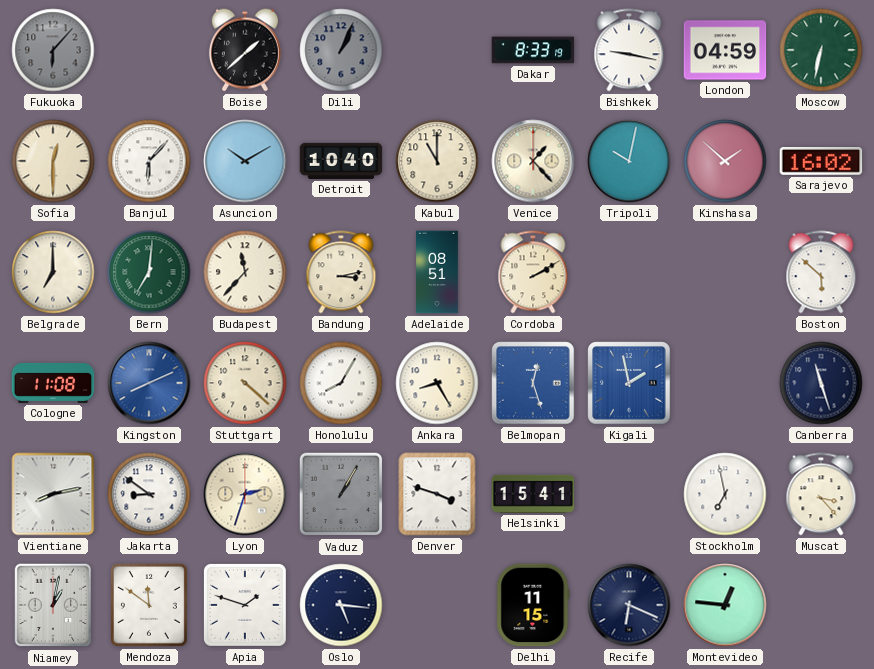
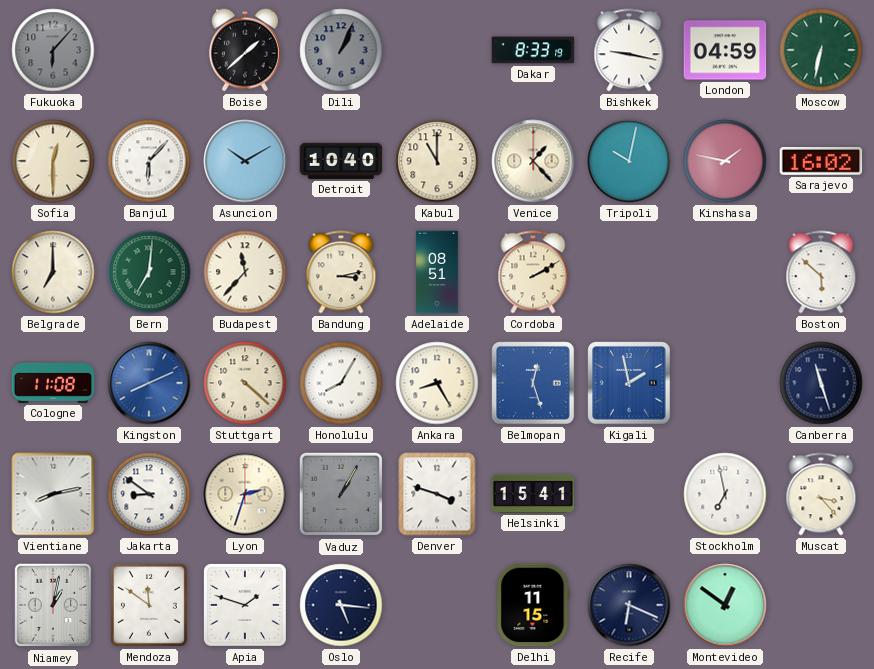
Kinshasa: 1:52 -> 1:47
Montevideo: 12:46 -> 12:51
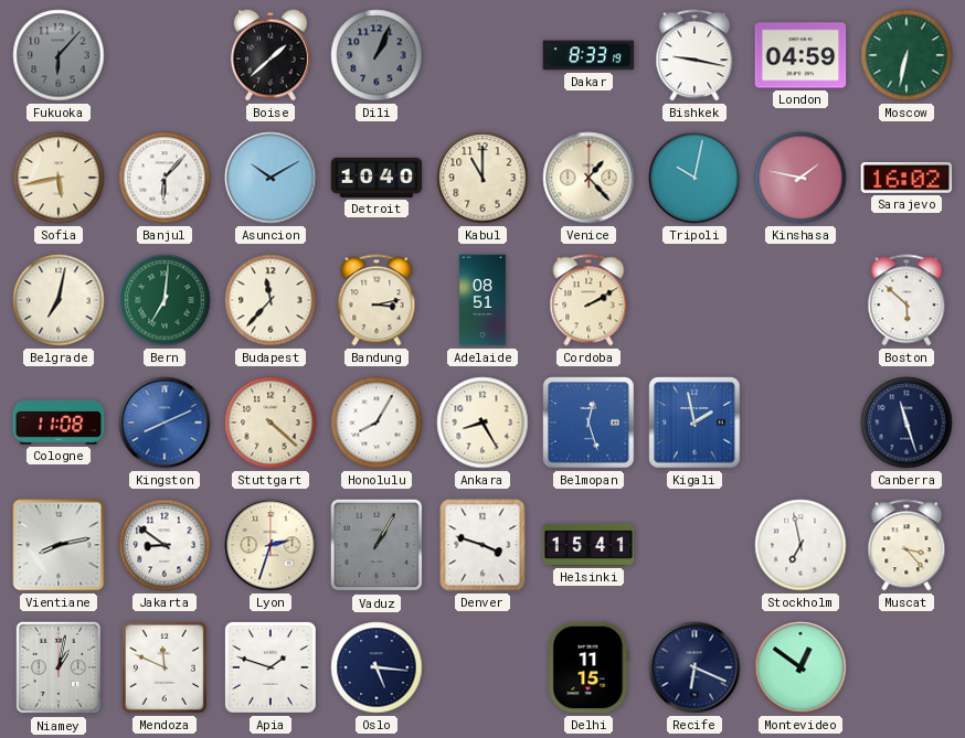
Sofia: 12:30 -> 5:43
Belgrade: 7:00 -> 7:02
Mendoza: 11:51 -> 11:49
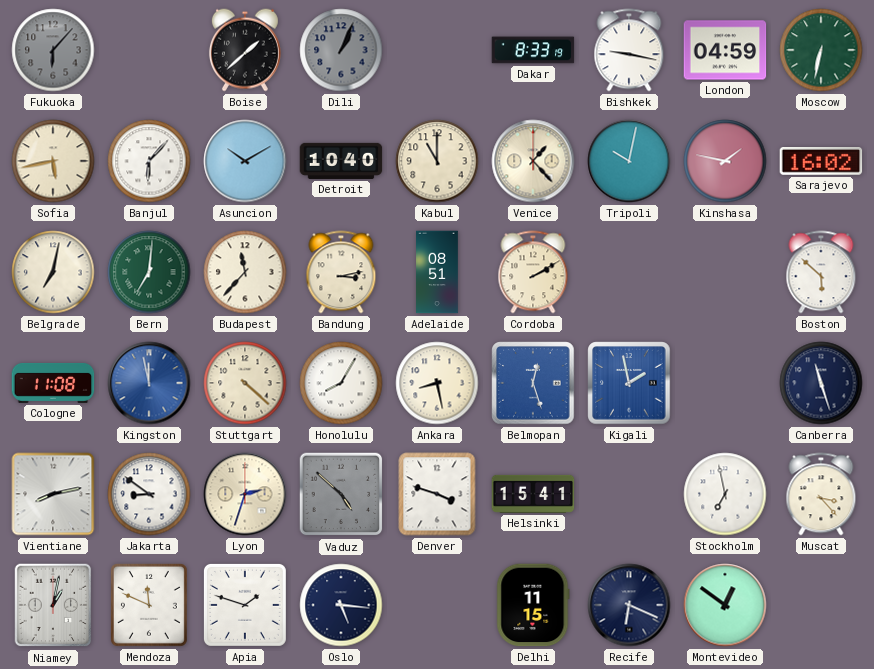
Kingston: 8:11 -> 11:58
Ankara: 8:25 -> 8:28
Vaduz: 1:05 -> 4:52
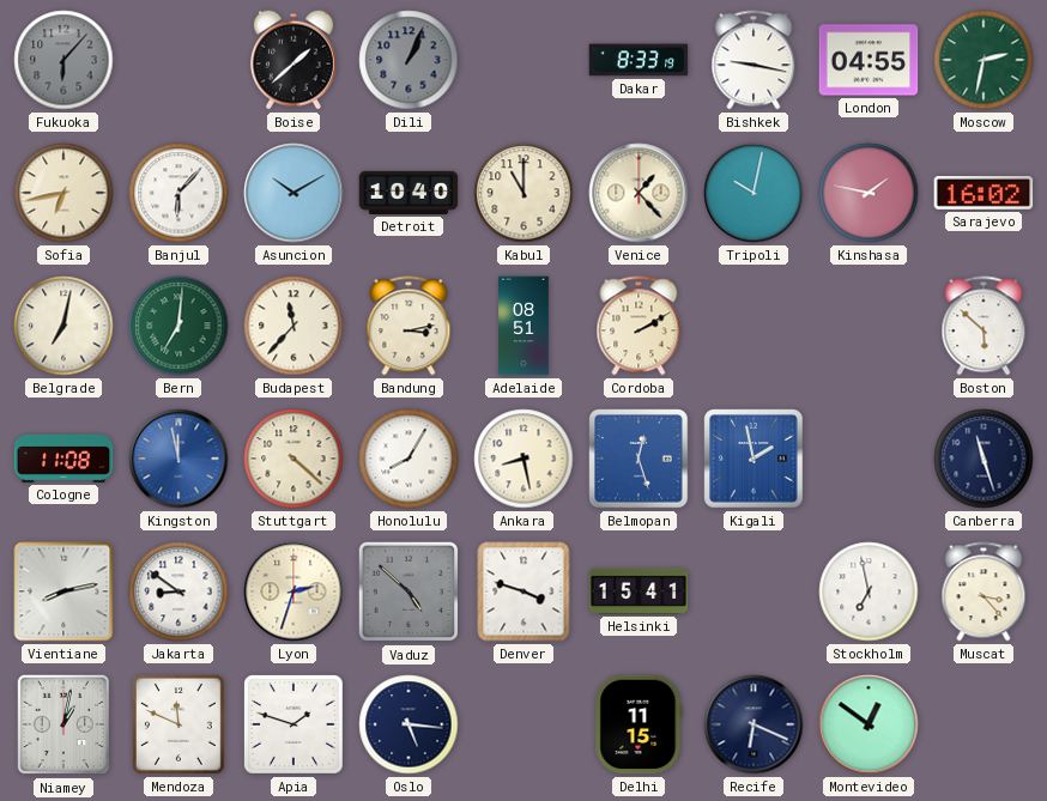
London: 04:59 -> 04:55
Moscow: 6:32 -> 2:32
Sofia: 5:43 -> 6:43
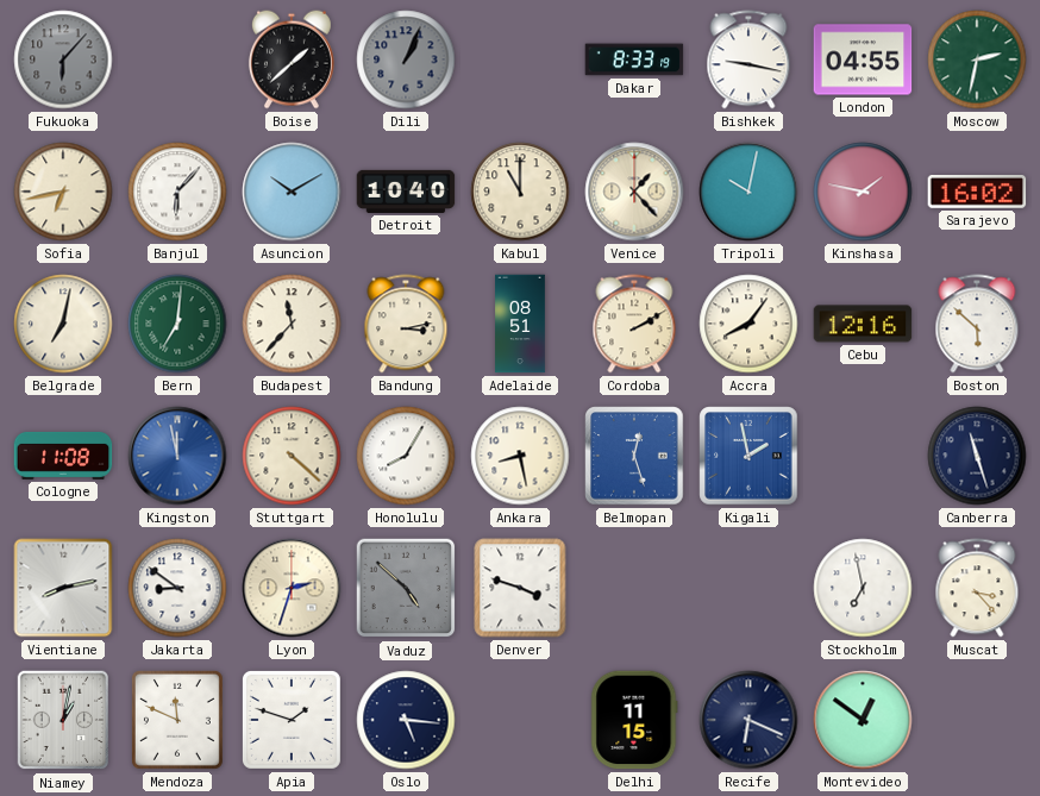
Accra: none -> 8:06
Cebu: none -> 12:16
Helsinki: 15:41 -> none
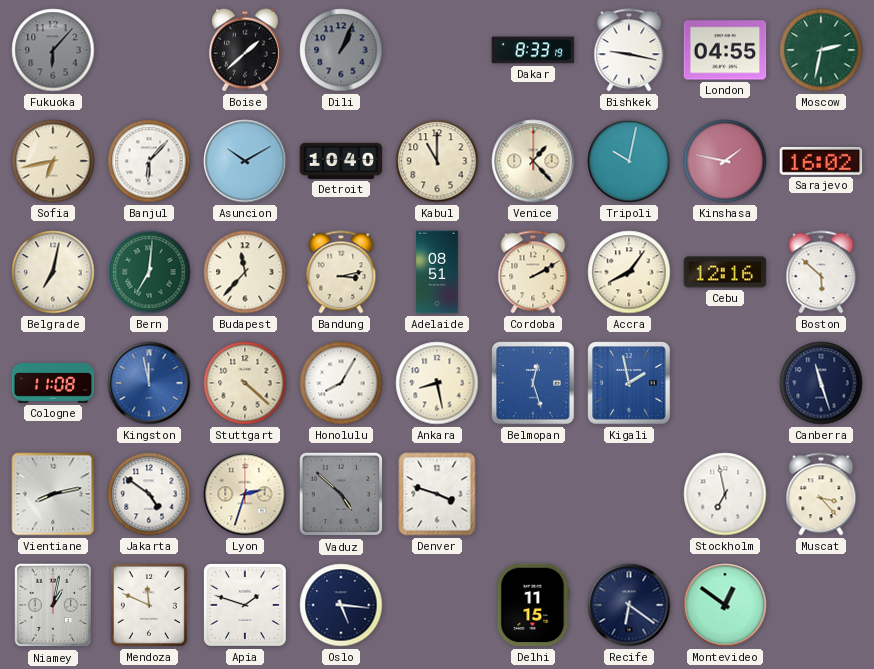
Jakarta: 8:51 -> 4:51
Recife: 6:19 -> 6:21
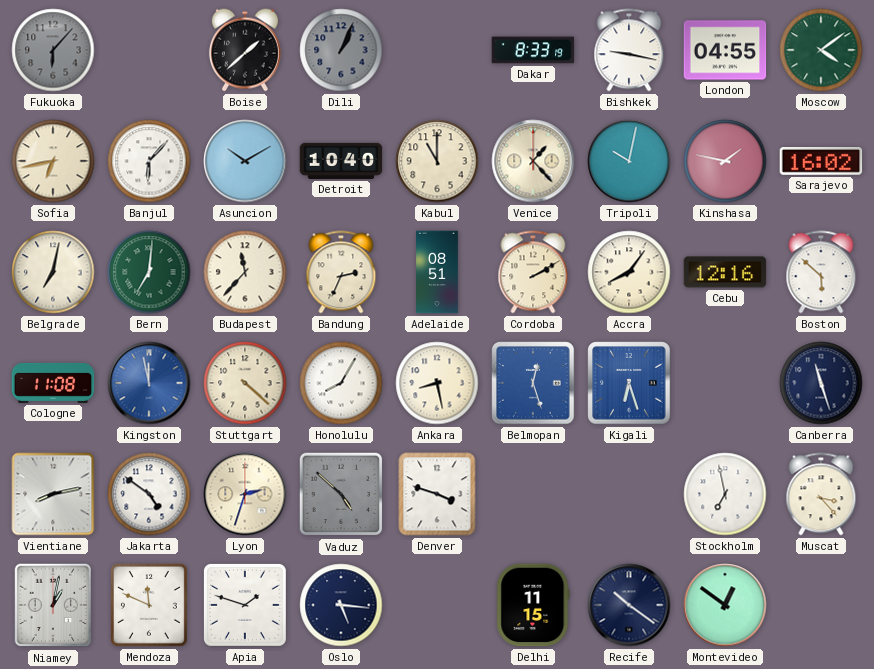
Moscow: 2:32 -> 4:09
Bandung: 3:13 -> 2:34
Kigali: 1:58 -> 6:27
Recife: 6:21 -> 10:21
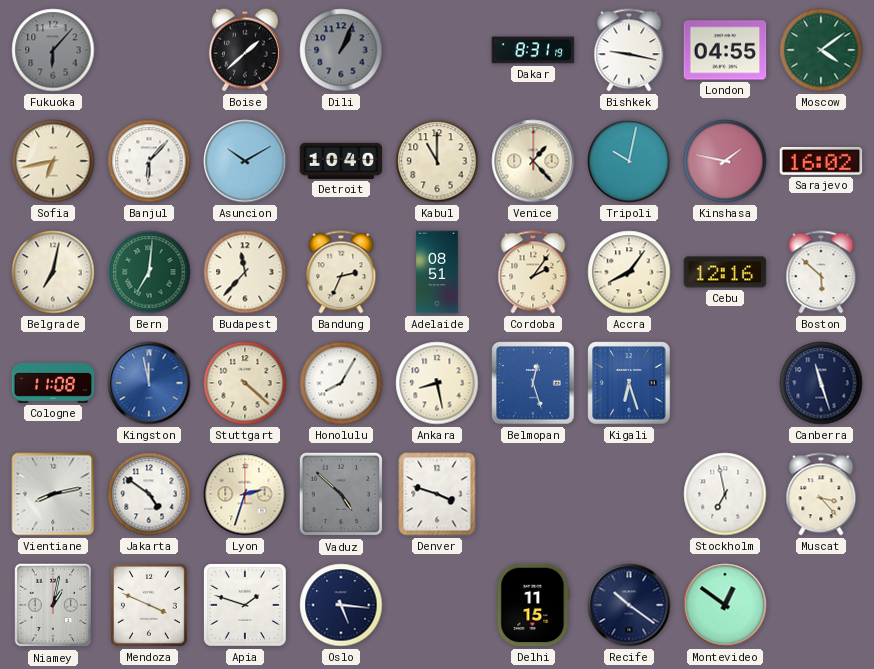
Dakar: 8:33 -> 8:31
Cordoba: 2:10 -> 2:06
Mendoza: 11:49 -> 3:49
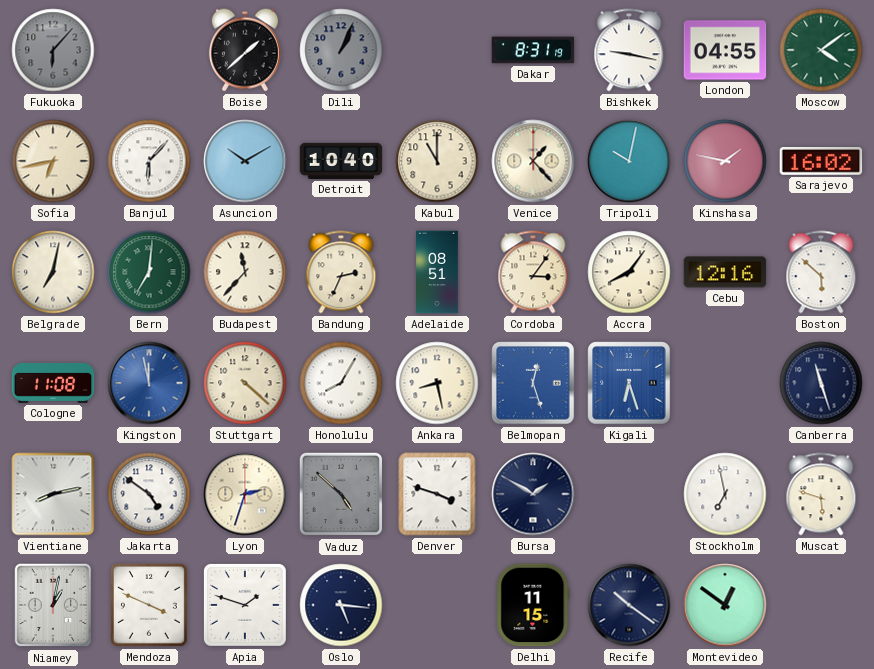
Cordoba: 2:06 -> 3:06
Bursa: none -> 1:50
Muscat: 3:23 -> 5:48
